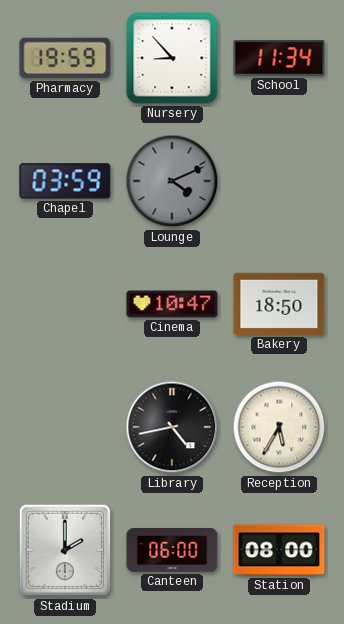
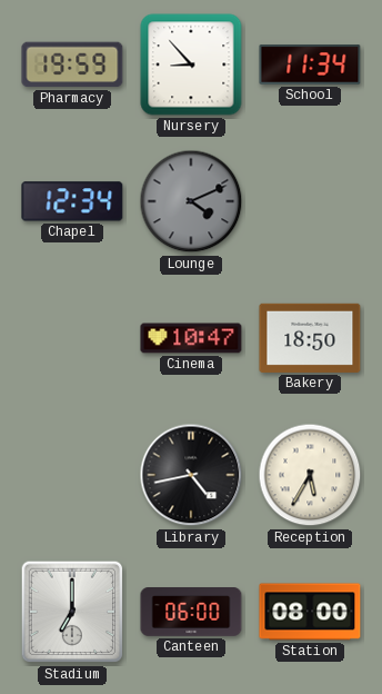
Chapel: 03:59 -> 12:34
Stadium: 2:00 -> 7:00
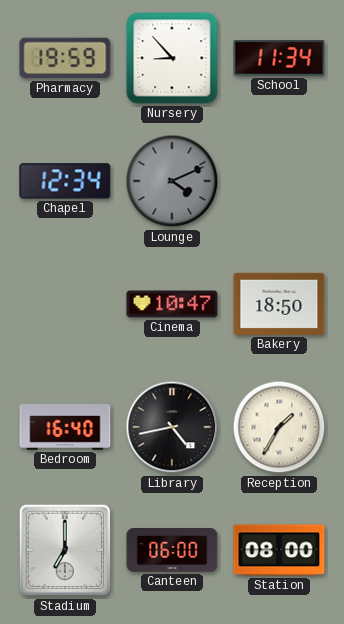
Bedroom: none -> 16:40
Reception: 5:35 -> 1:35
